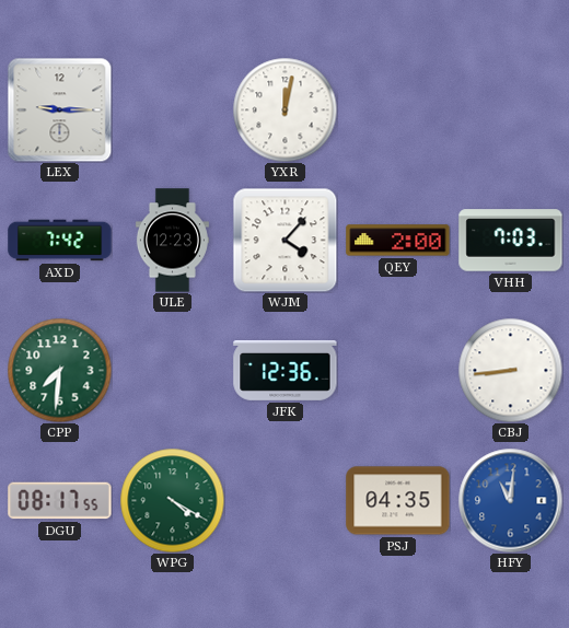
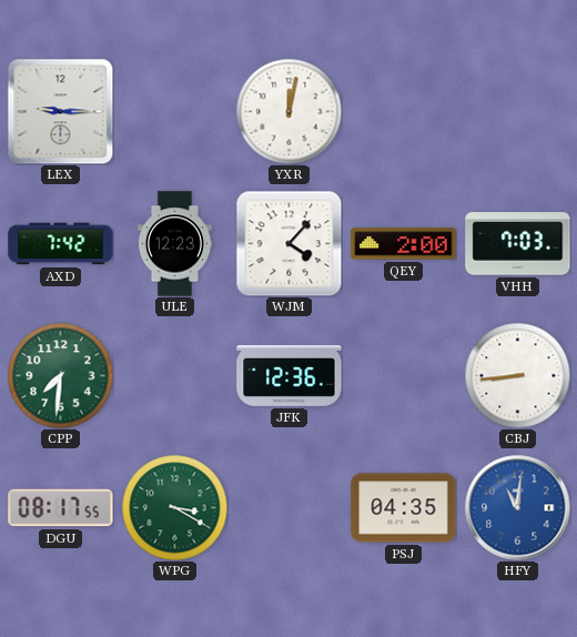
WPG: 4:20 -> 3:20
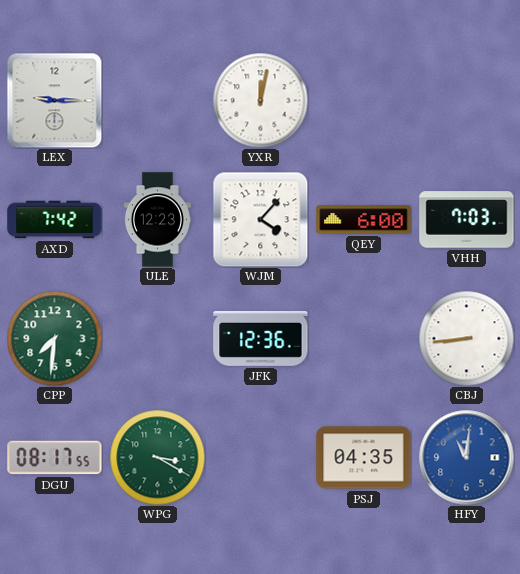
QEY: 2:00 -> 6:00
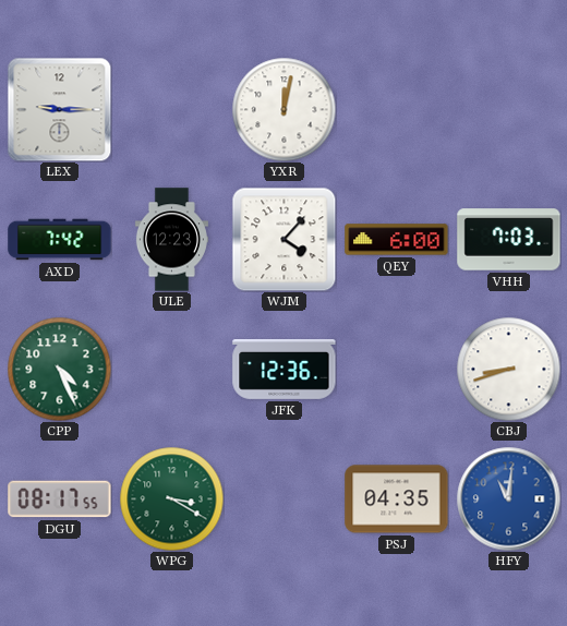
CPP: 7:31 -> 4:26
CBJ: 8:44 -> 8:42
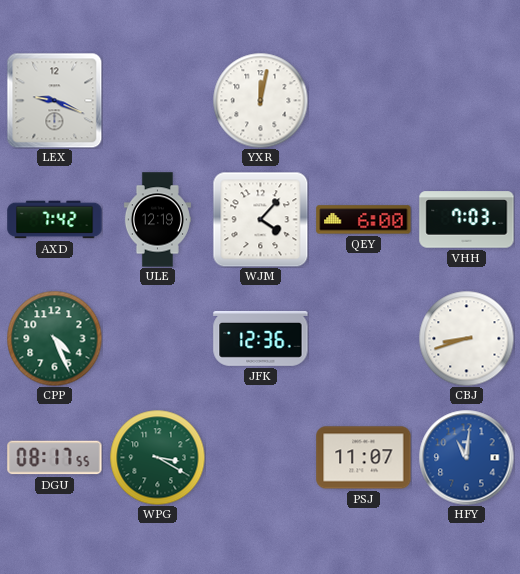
LEX: 9:15 -> 9:19
ULE: 12:23 -> 12:19
PSJ: 04:35 -> 11:07
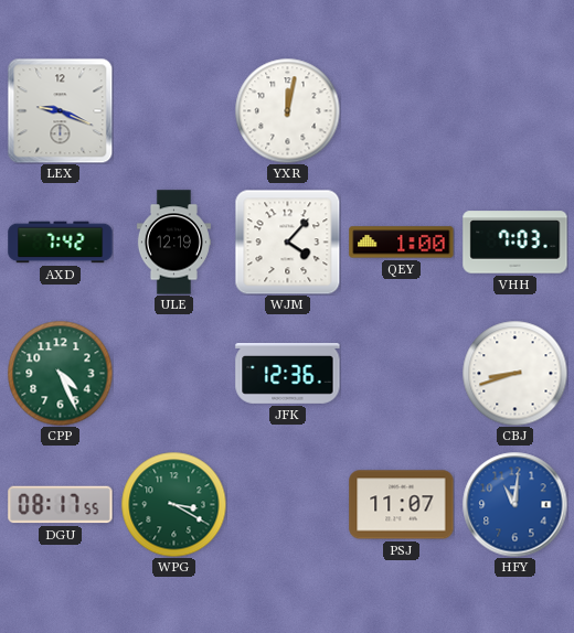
QEY: 6:00 -> 1:00
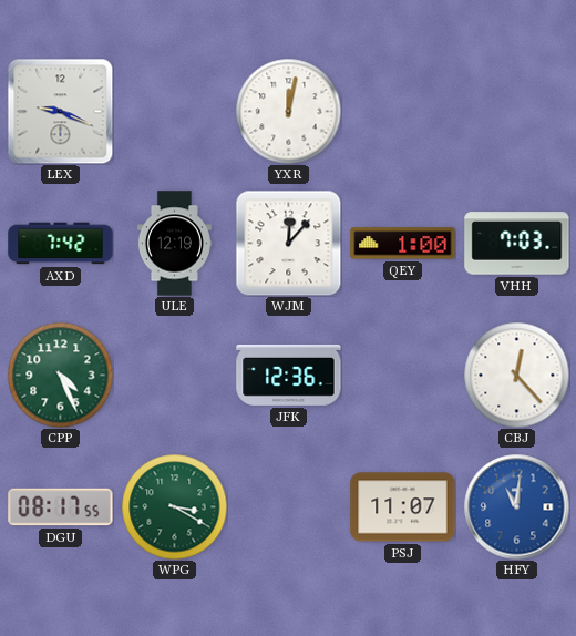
WJM: 4:07 -> 12:07
CBJ: 8:42 -> 12:23
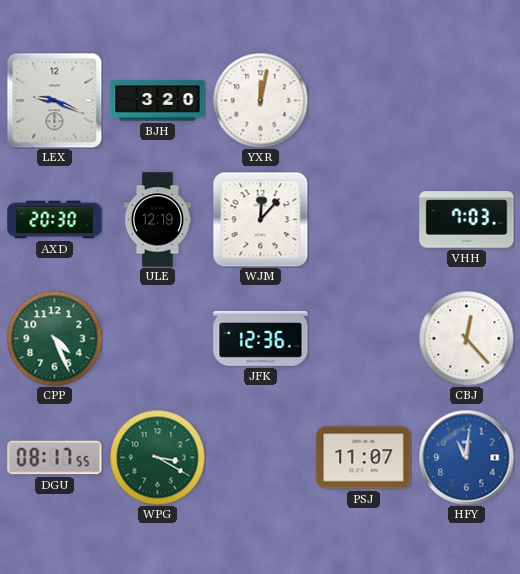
BJH: none -> 3:20
AXD: 7:42 -> 20:30
QEY: 1:00 -> none
